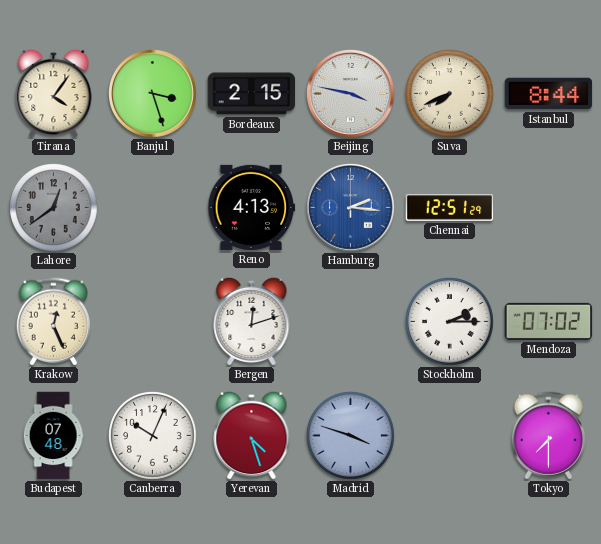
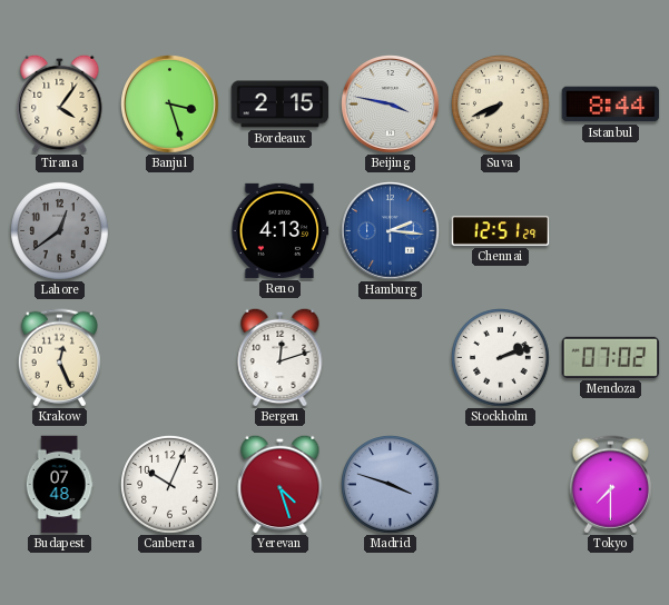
Stockholm: 2:15 -> 2:12
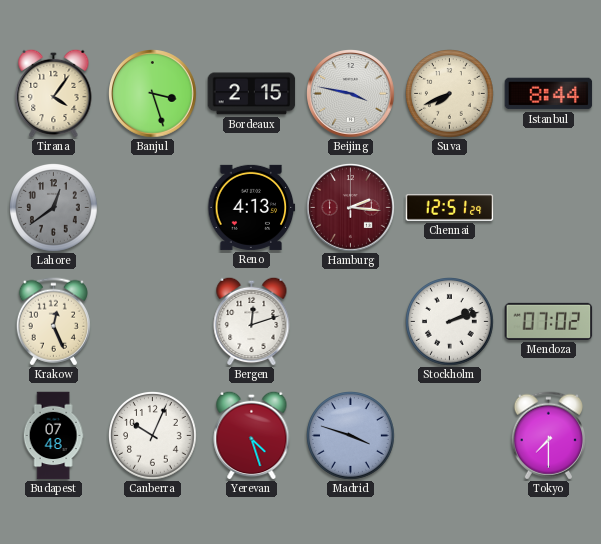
Hamburg dial: blue -> burgundy
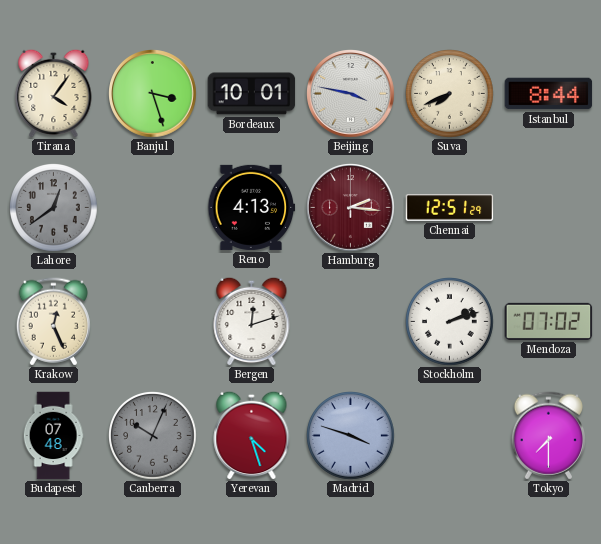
Bordeaux: 2:15 -> 10:01
Canberra dial: white -> grey
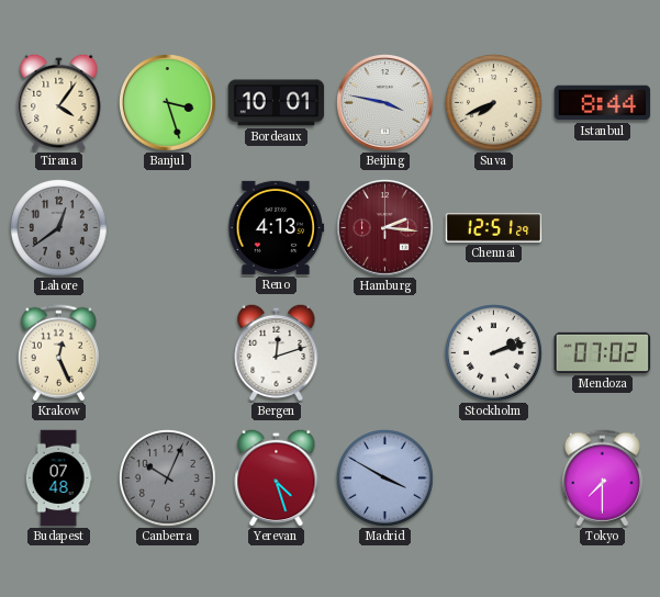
Madrid: 3:48 -> 3:50
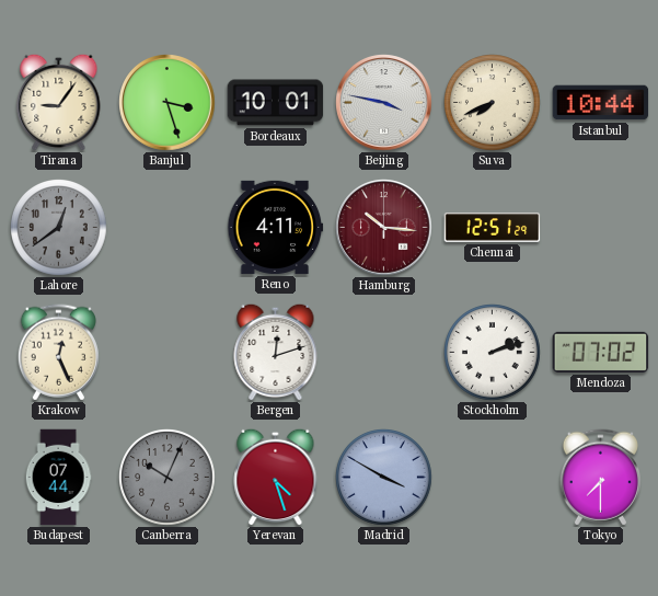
Tirana: 4:06 -> 9:06
Istanbul: 8:44 -> 10:44
Reno: 4:13 -> 4:11
Hamburg: 2:16 -> 10:16
Budapest: 07:48 -> 07:44
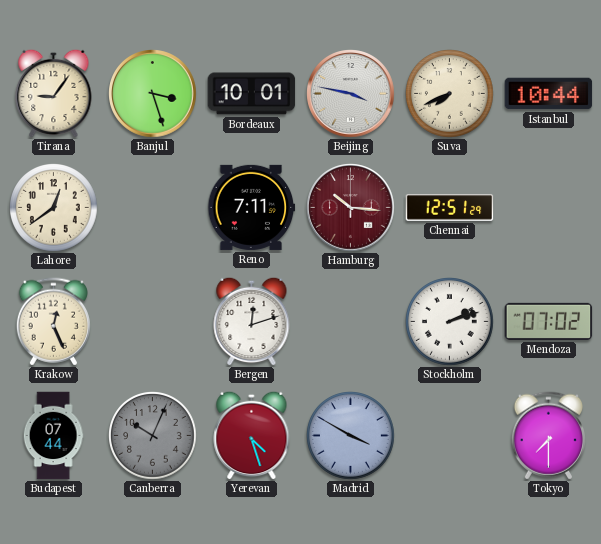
Lahore dial: grey -> cream
Reno: 4:11 -> 7:11
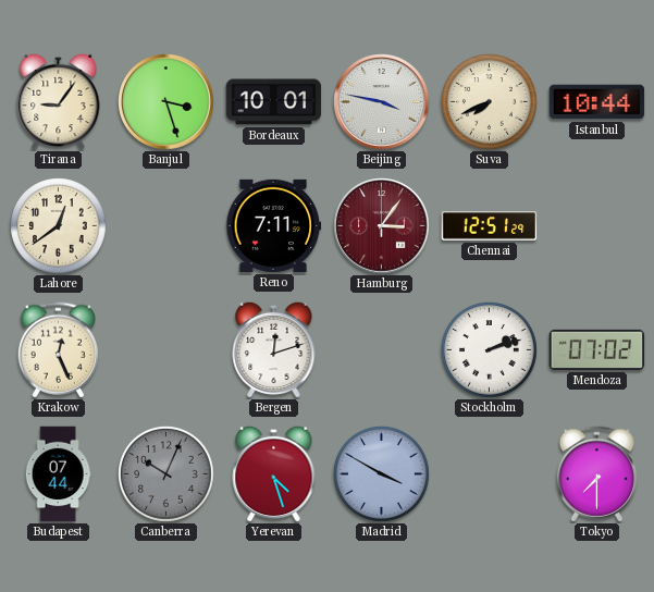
Hamburg: 10:16 -> 3:06
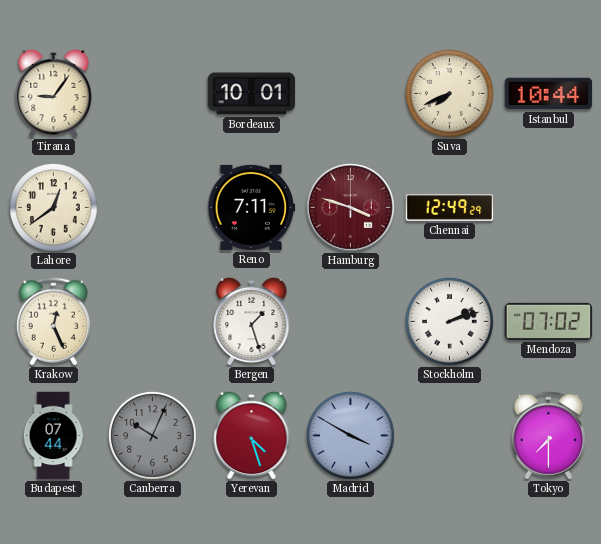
Banjul: 3:27 -> none
Beijing: 3:47 -> none
Hamburg: 3:06 -> 3:48
Chennai: 12:51 -> 12:49
Bergen: 12:12 -> 1:27
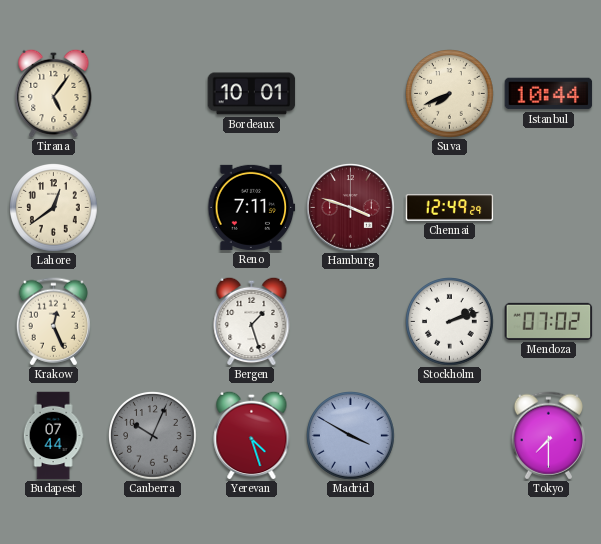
Tirana: 9:06 -> 5:06
